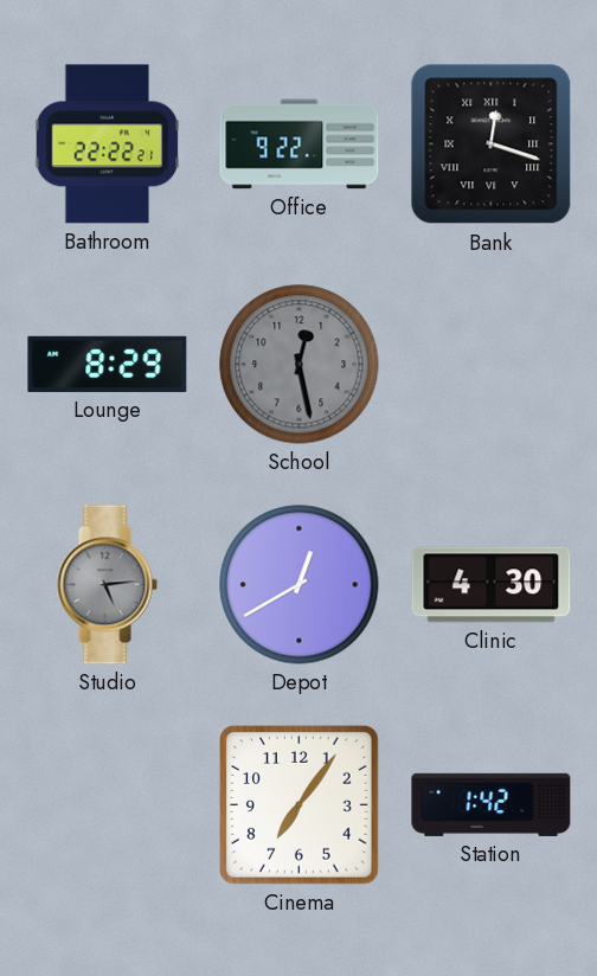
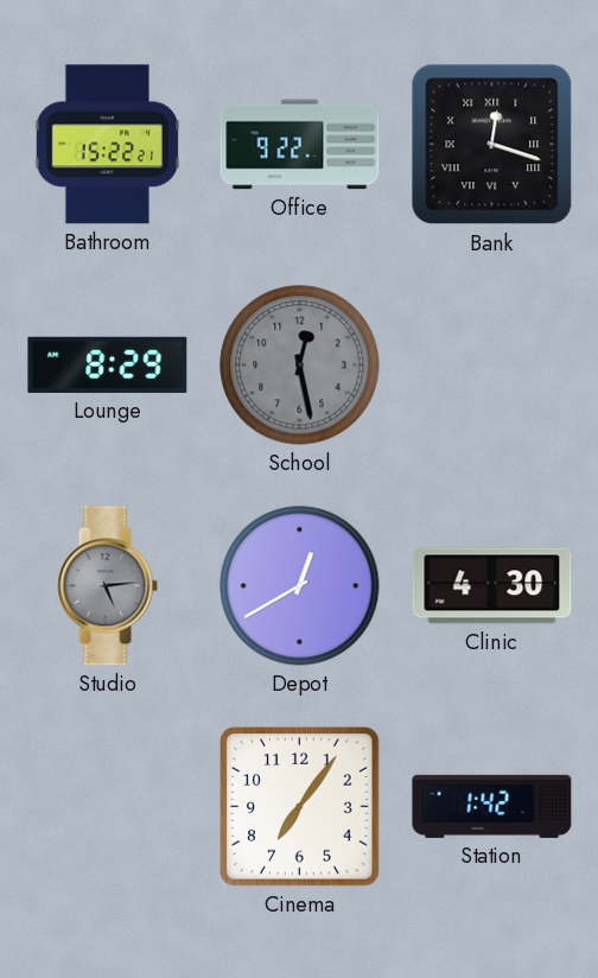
Bathroom: 22:22 -> 15:22
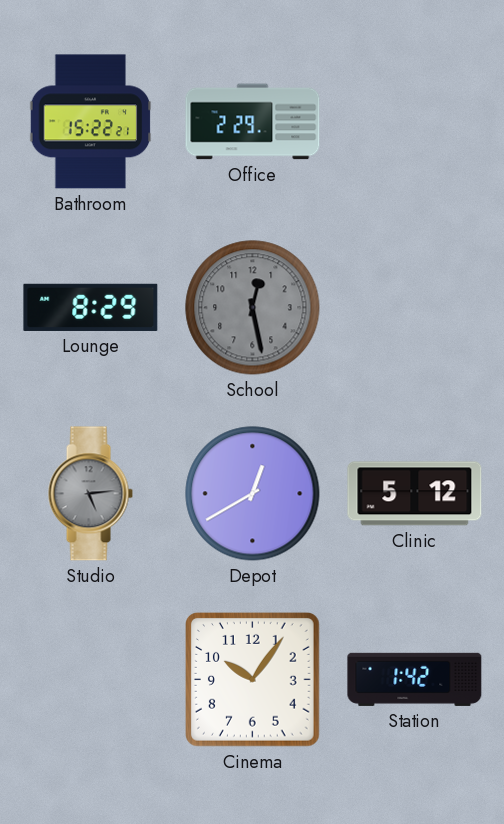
Office: 9:22 -> 2:29
Bank: 12:18 -> none
Clinic: 4:30 -> 5:12
Cinema: 7:06 -> 10:06
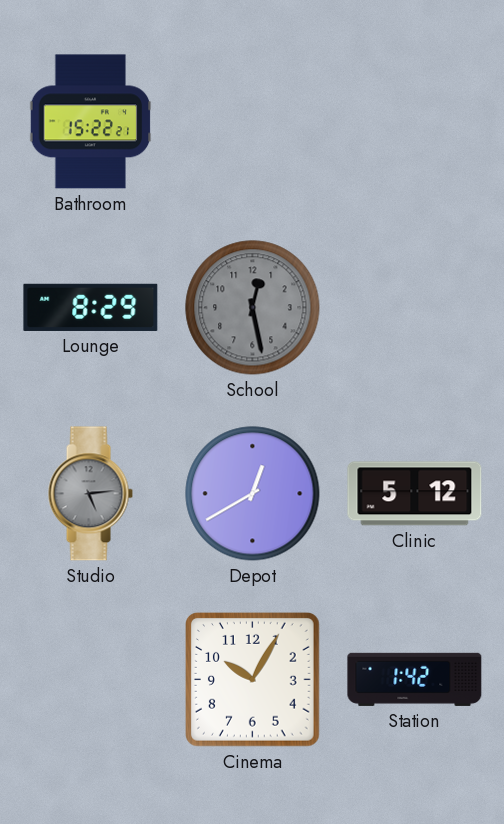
Office: 2:29 -> none
Cinema: 10:06 -> 10:05
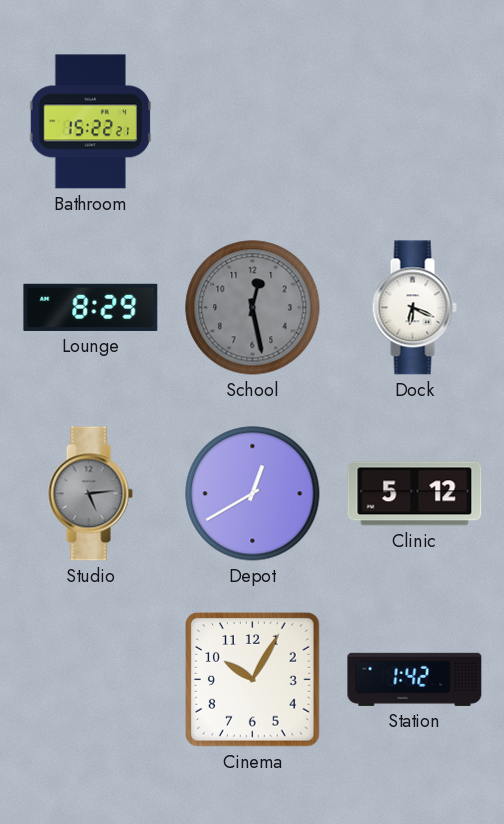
Dock: none -> 6:19
